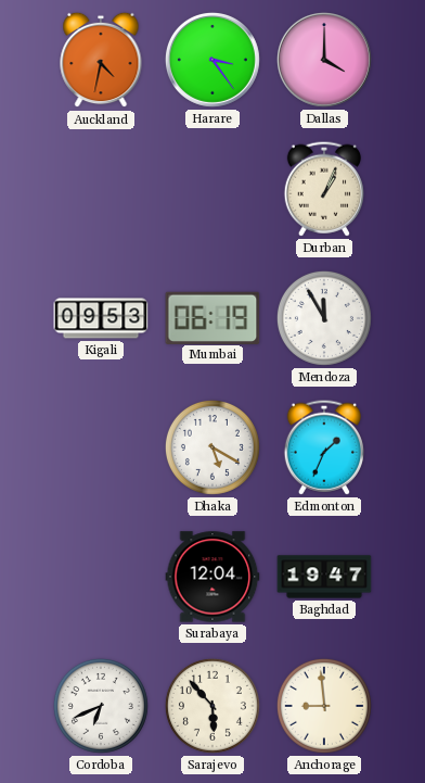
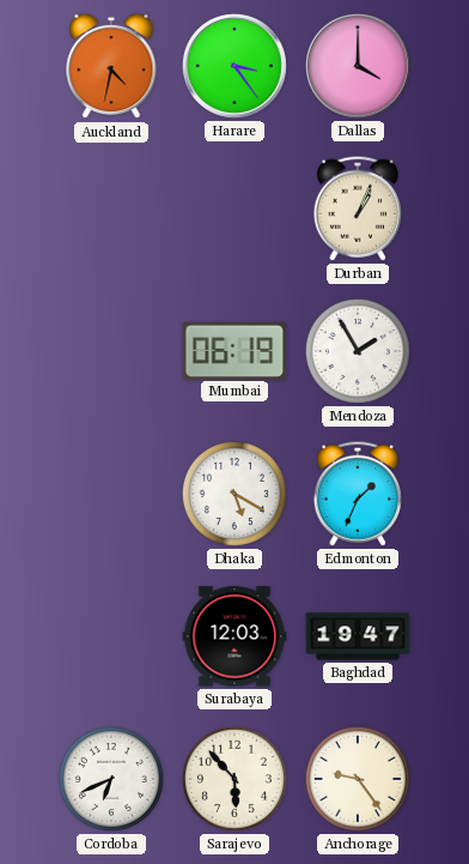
Kigali: 09:53 -> none
Mendoza: 11:55 -> 1:55
Surabaya: 12:04 -> 12:03
Anchorage: 8:59 -> 9:24
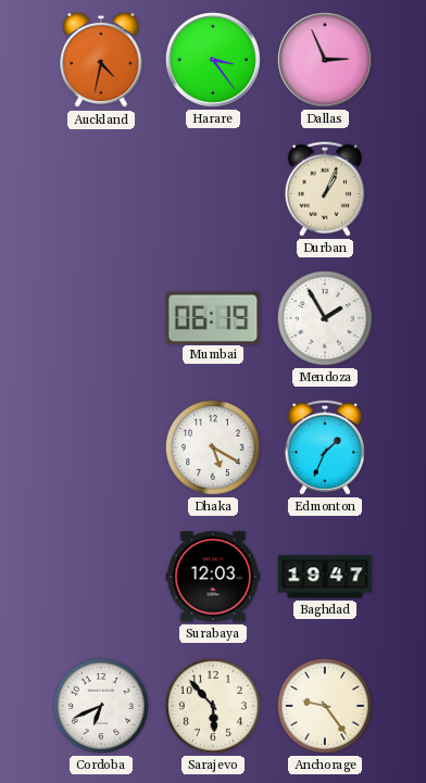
Dallas: 4:00 -> 2:56
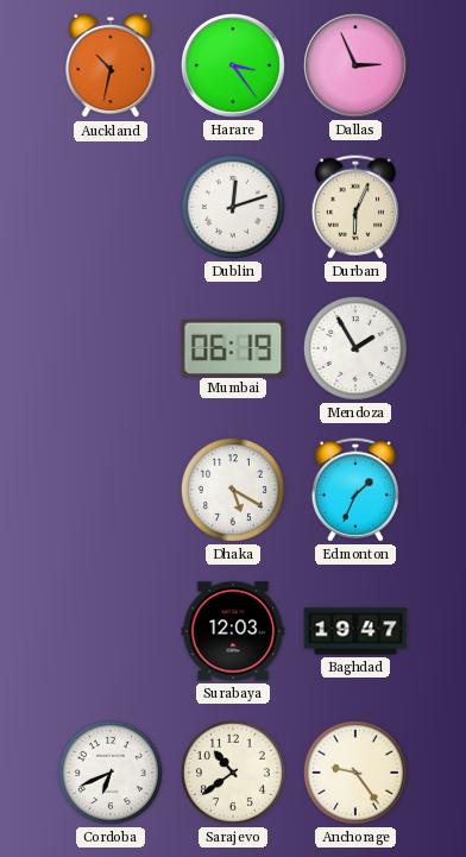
Auckland: 4:32 -> 10:32
Dublin: none -> 12:12
Durban: 1:04 -> 6:04
Sarajevo: 5:53 -> 10:39
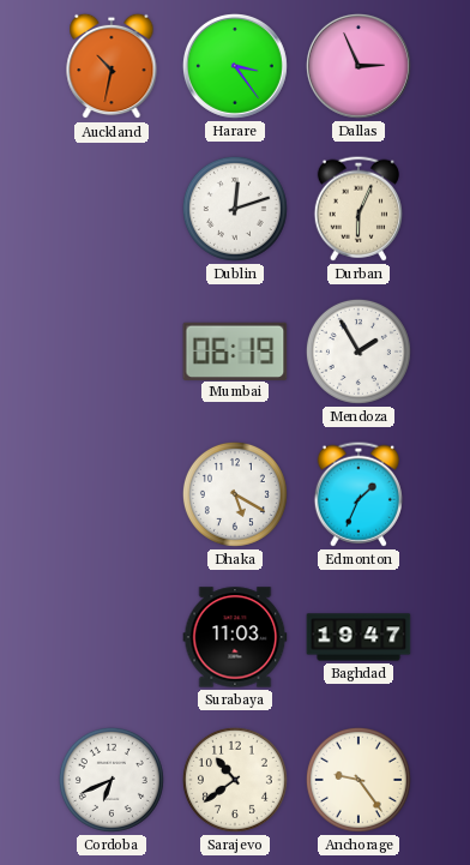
Surabaya: 12:03 -> 11:03
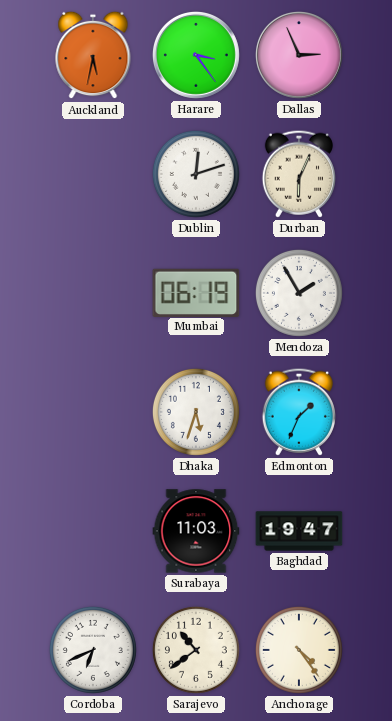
Auckland: 10:32 -> 5:32
Dhaka: 5:20 -> 5:33
Anchorage: 9:24 -> 4:24
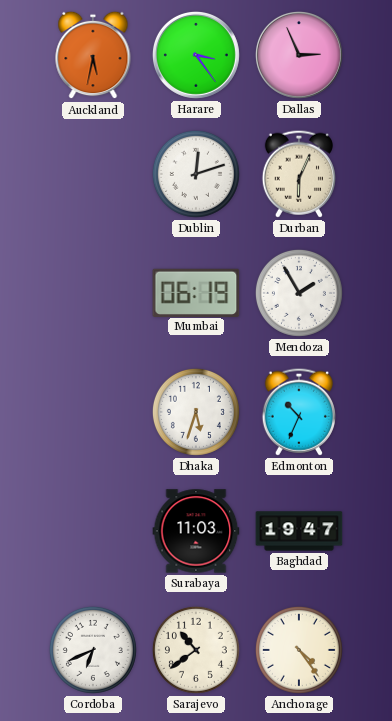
Edmonton: 1:34 -> 10:34
